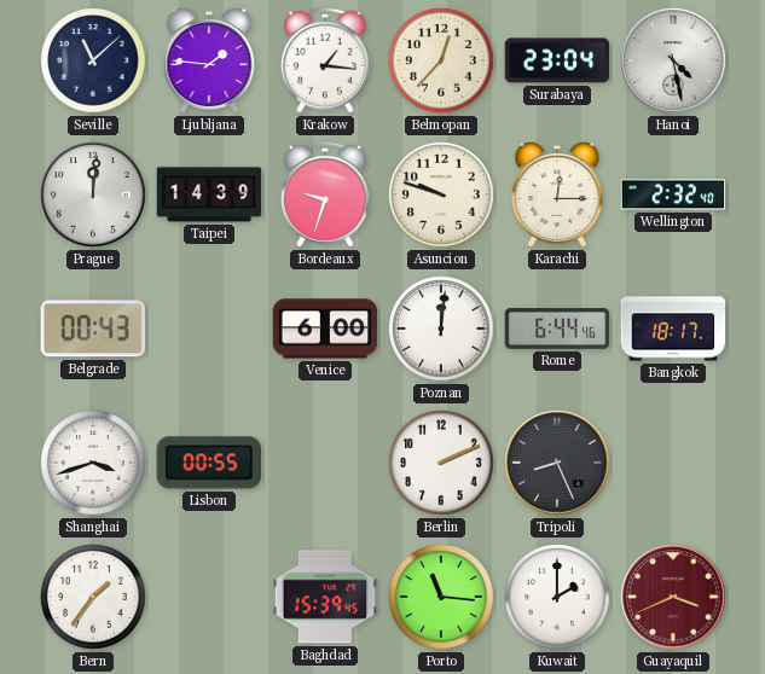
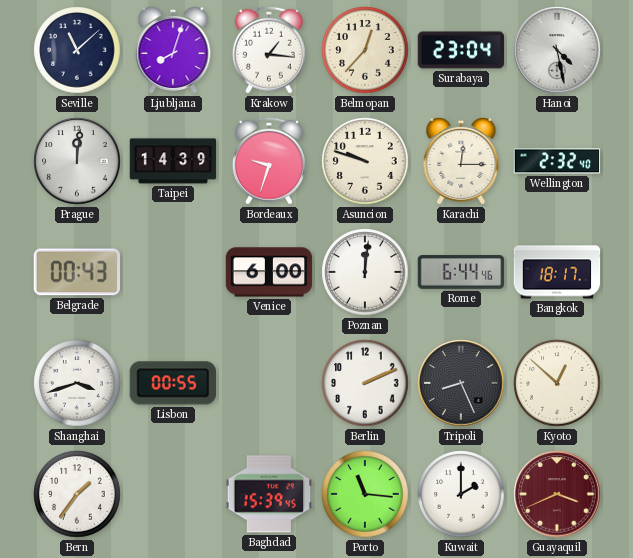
Ljubljana: 1:46 -> 8:03
Kyoto: none -> 12:52
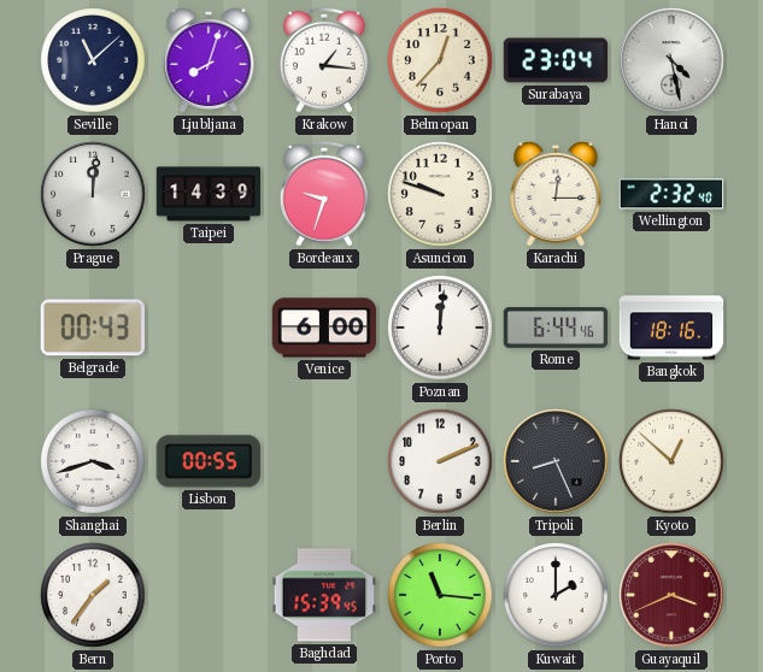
Bangkok: 18:17 -> 18:16
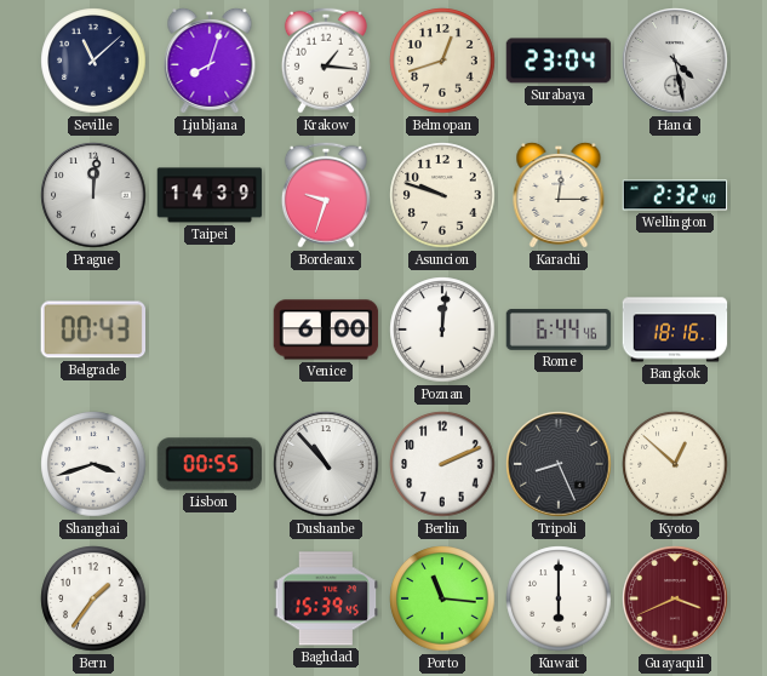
Belmopan: 12:37 -> 12:42
Dushanbe: none -> 10:53
Kuwait: 2:00 -> 6:00
